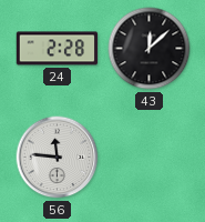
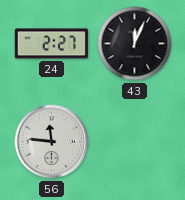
24: 2:28 -> 2:27
43: 12:08 -> 12:04
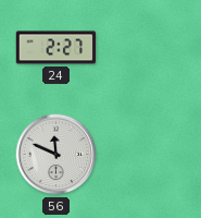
43: 12:04 -> none
56: 11:46 -> 11:49
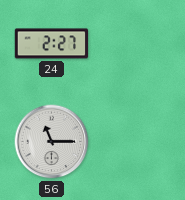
56: 11:49 -> 11:15
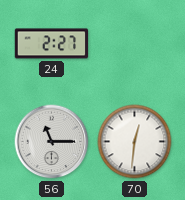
70: none -> 12:31
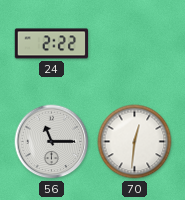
24: 2:27 -> 2:22
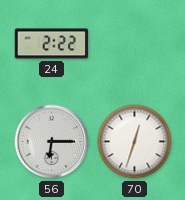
56: 11:15 -> 6:15
70: 12:31 -> 12:33
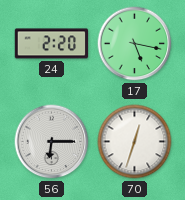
24: 2:22 -> 2:20
17: none -> 5:17
